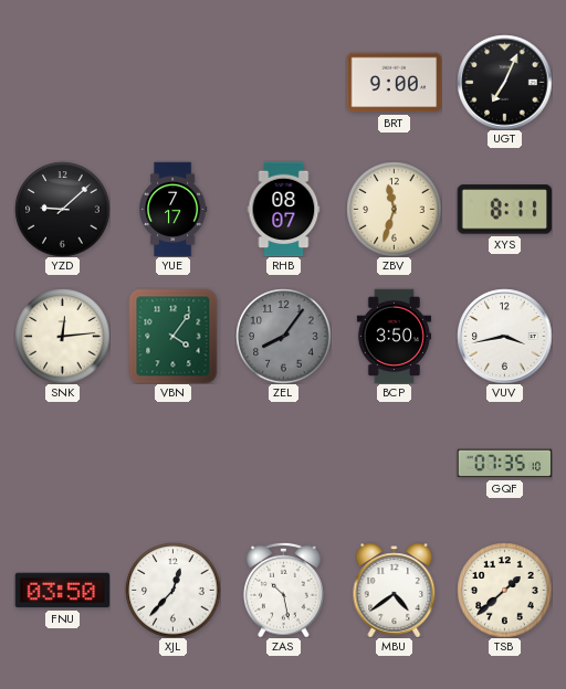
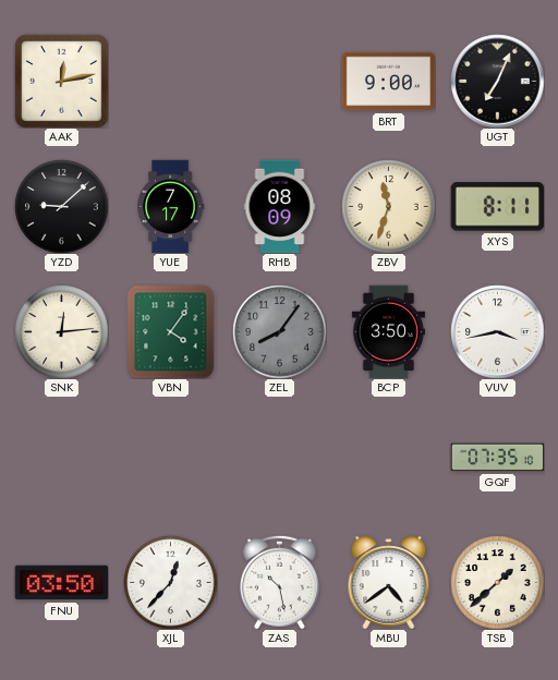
AAK: none -> 12:13
RHB: 08:07 -> 08:09
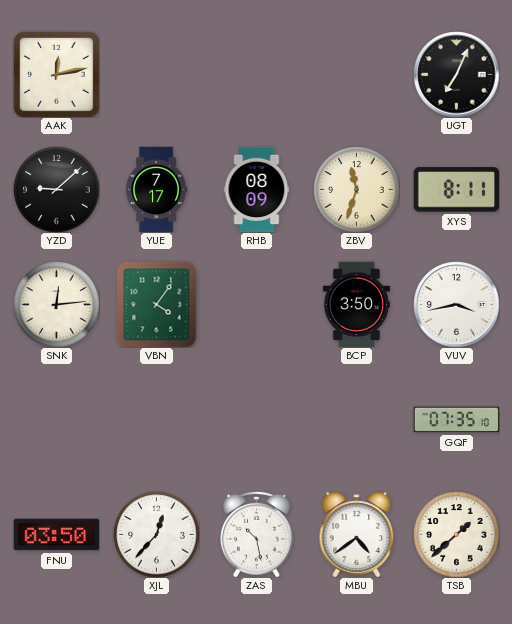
BRT: 9:00 -> none
ZEL: 8:06 -> none
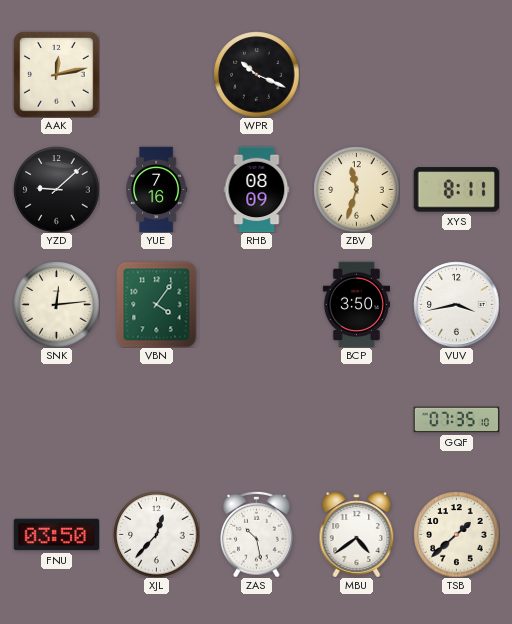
WPR: none -> 10:19
UGT: 7:04 -> none
YUE: 7:17 -> 7:16
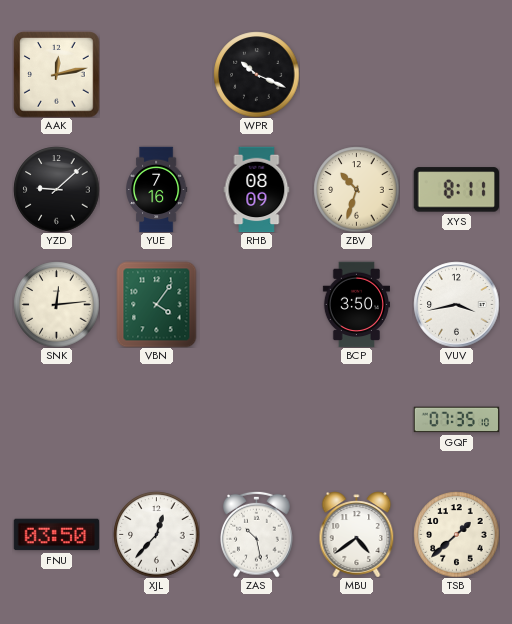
ZBV: 11:33 -> 10:33
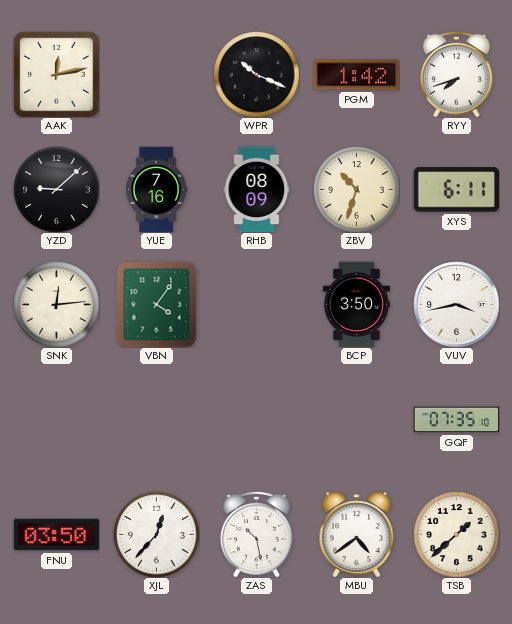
PGM: none -> 1:42
RYY: none -> 7:42
XYS: 8:11 -> 6:11
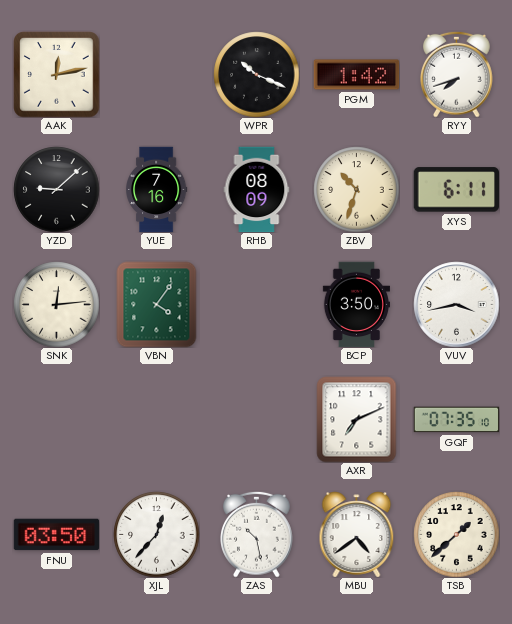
AXR: none -> 7:11
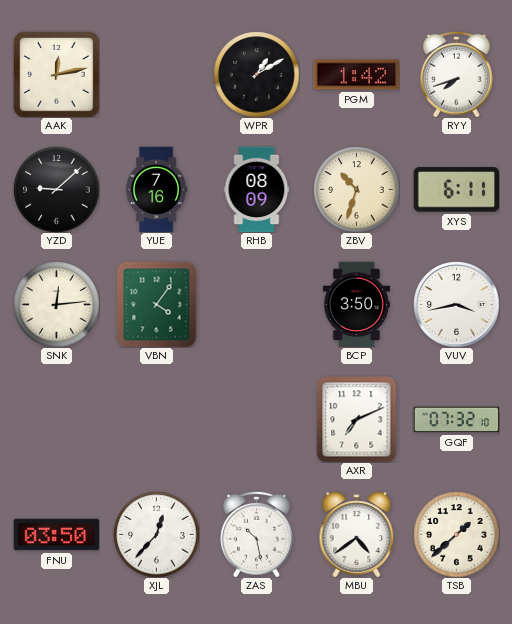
WPR: 10:19 -> 1:10
GQF: 07:35 -> 07:32
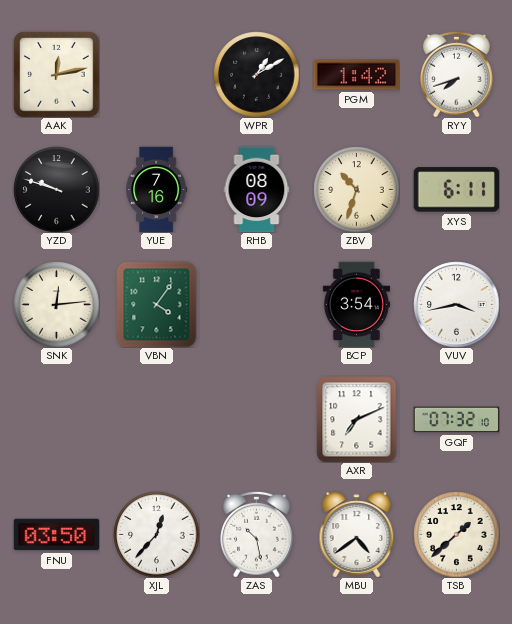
YZD: 9:08 -> 9:48
BCP: 3:50 -> 3:54
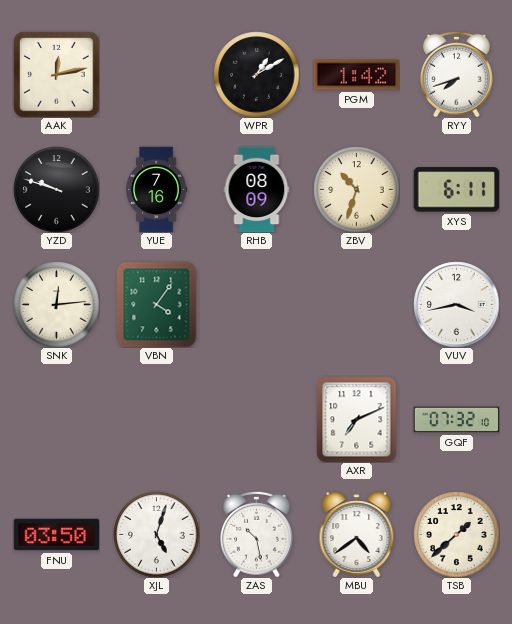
BCP: 3:54 -> none
XJL: 12:37 -> 5:03
